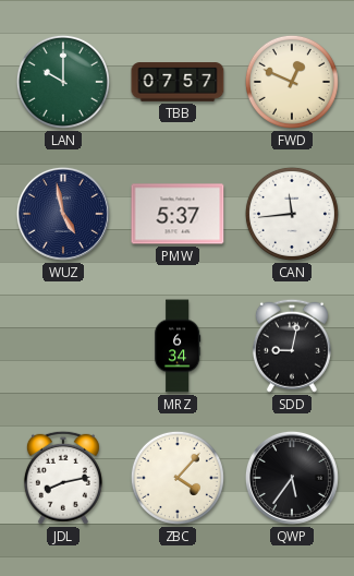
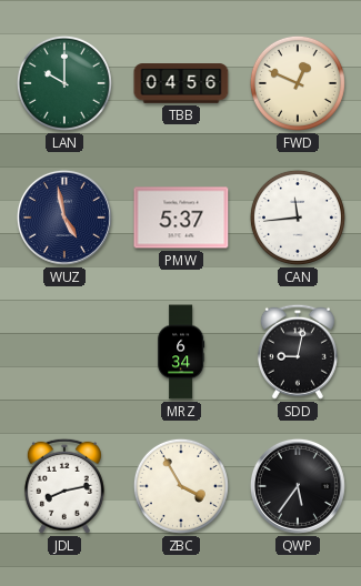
TBB: 07:57 -> 04:56
ZBC: 4:07 -> 3:55
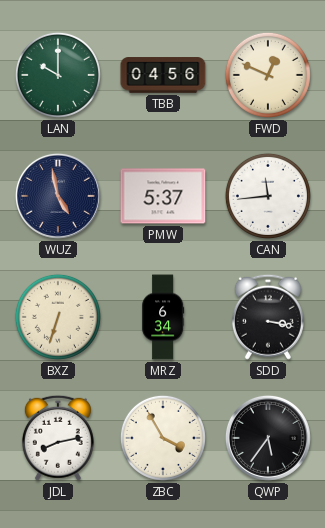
BXZ: none -> 6:33
SDD: 9:02 -> 3:17
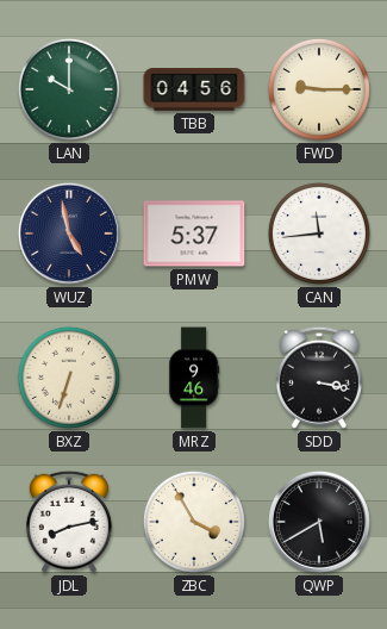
FWD: 12:49 -> 9:15
MRZ: 6:34 -> 9:46
QWP: 5:36 -> 5:40
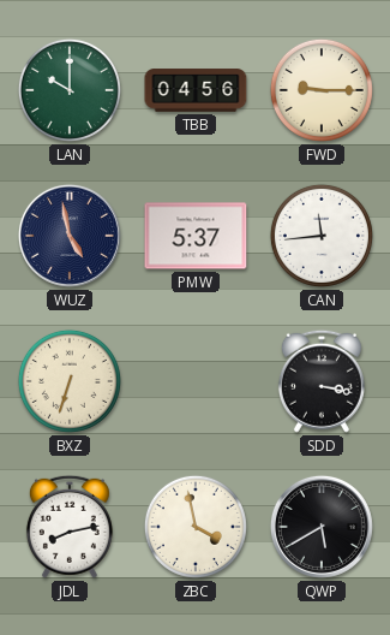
MRZ: 9:46 -> none
ZBC: 3:55 -> 3:58
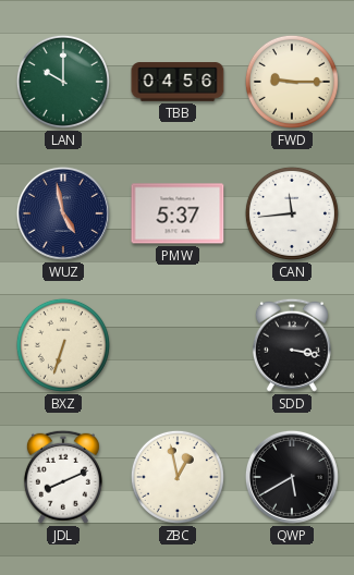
JDL: 8:13 -> 8:11
ZBC: 3:58 -> 12:58
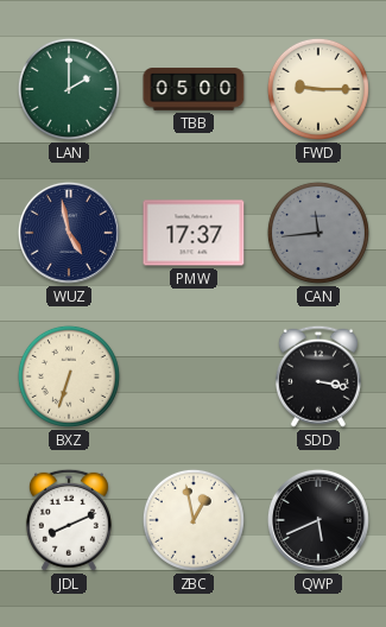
LAN: 10:00 -> 2:00
TBB: 04:56 -> 05:00
PMW: 5:37 -> 17:37
CAN dial: white -> grey
QWP: 5:40 -> 5:41
